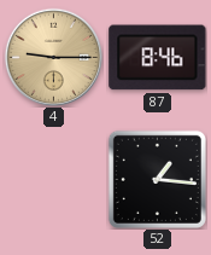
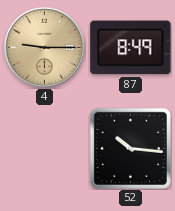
87: 8:46 -> 8:49
52: 1:16 -> 10:16
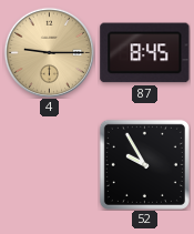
87: 8:49 -> 8:45
52: 10:16 -> 9:55
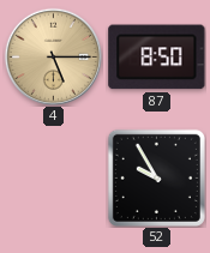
4: 9:15 -> 5:15
87: 8:45 -> 8:50
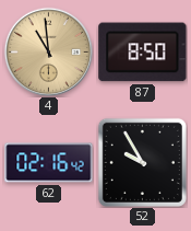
4: 5:15 -> 10:59
62: none -> 02:16
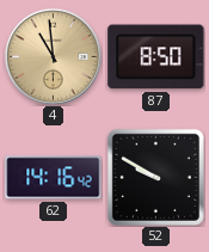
62: 02:16 -> 14:16
52: 9:55 -> 9:50
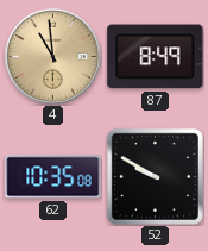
87: 8:50 -> 8:49
62: 14:16 -> 10:35
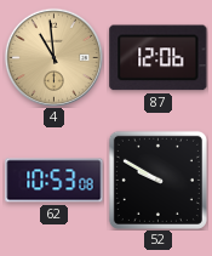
87: 8:49 -> 12:06
62: 10:35 -> 10:53
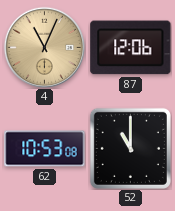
4: 10:59 -> 11:04
52: 9:50 -> 11:00
